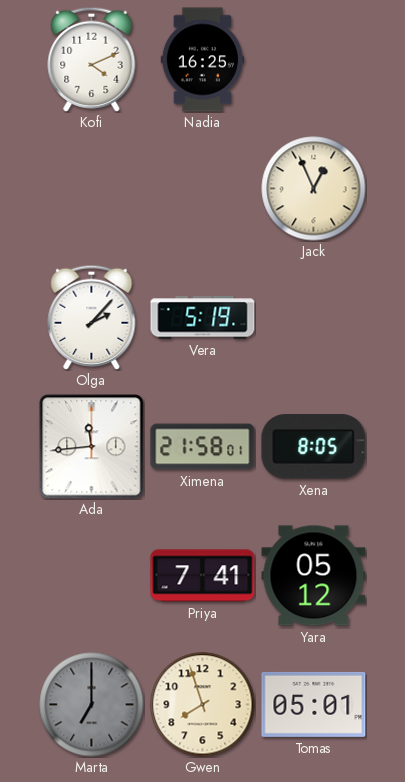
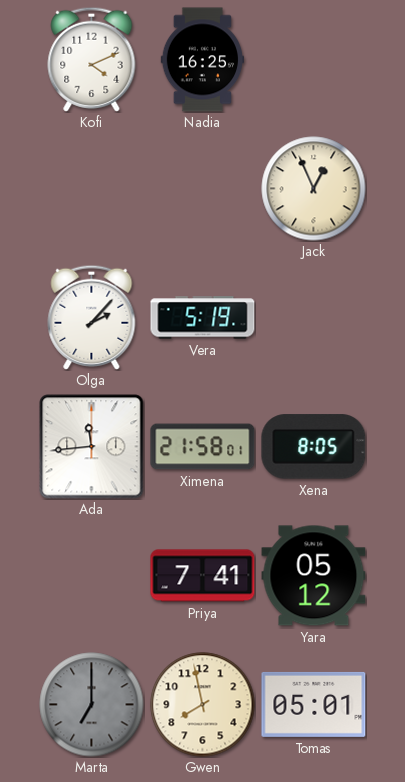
Gwen: 7:57 -> 7:58
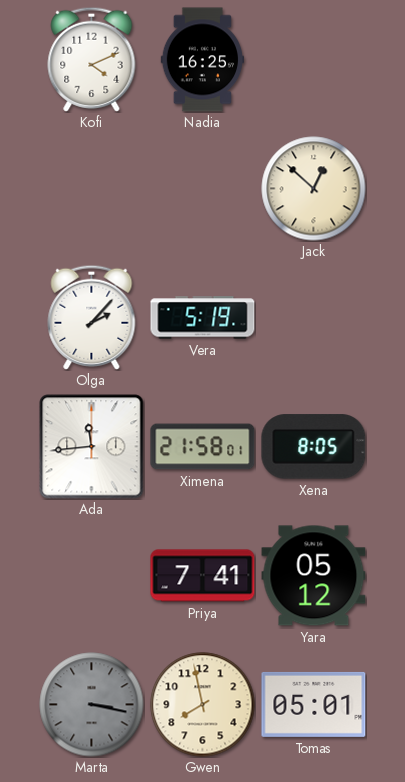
Jack: 12:56 -> 12:52
Marta: 7:00 -> 3:17
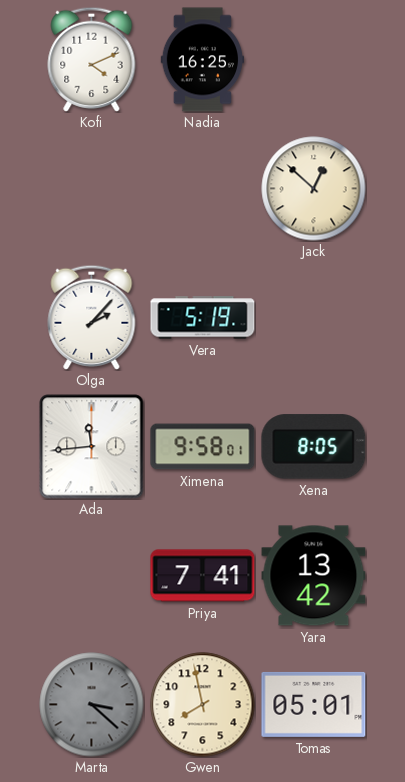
Ximena: 21:58 -> 9:58
Yara: 05:12 -> 13:42
Marta: 3:17 -> 3:22
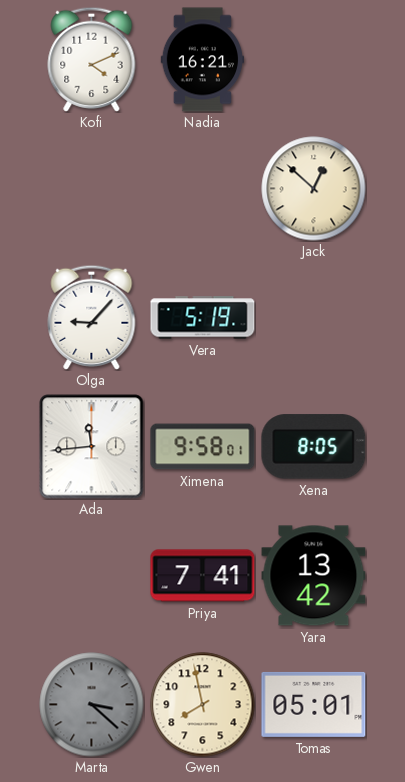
Nadia: 16:25 -> 16:21
Olga: 2:07 -> 9:07
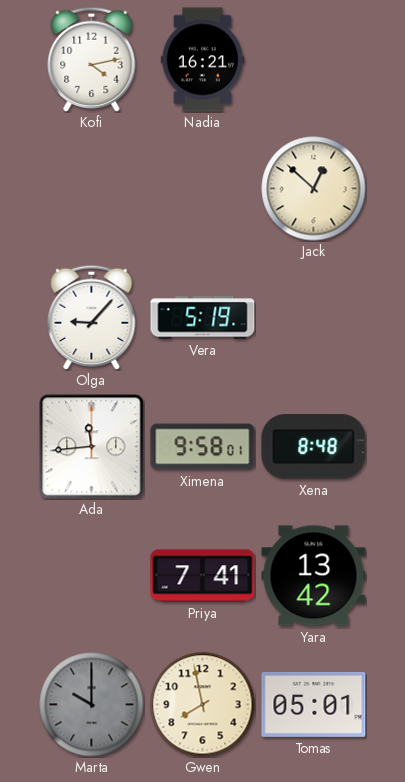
Kofi: 4:11 -> 4:13
Xena: 8:05 -> 8:48
Marta: 3:22 -> 10:00
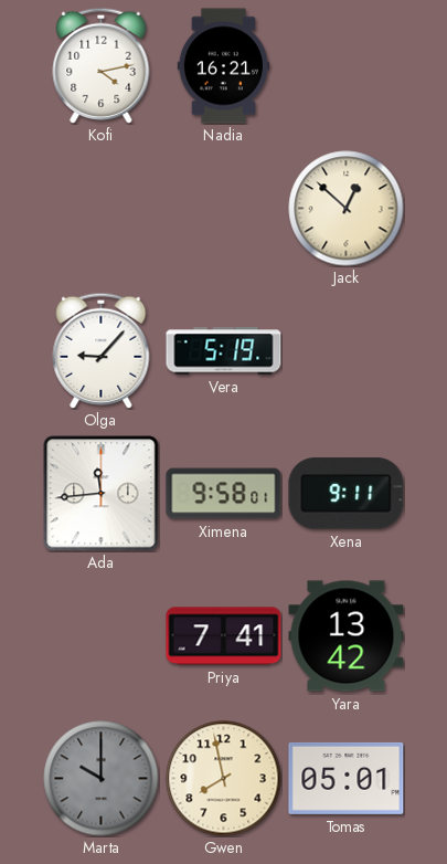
Xena: 8:48 -> 9:11
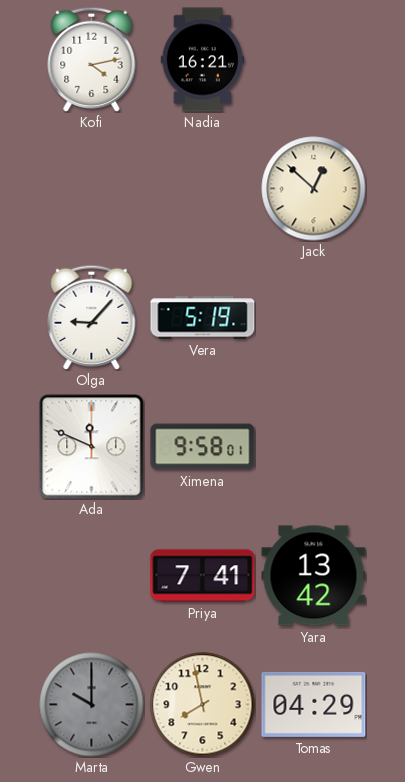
Ada: 11:44 -> 11:49
Xena: 9:11 -> none
Tomas: 05:01 -> 04:29
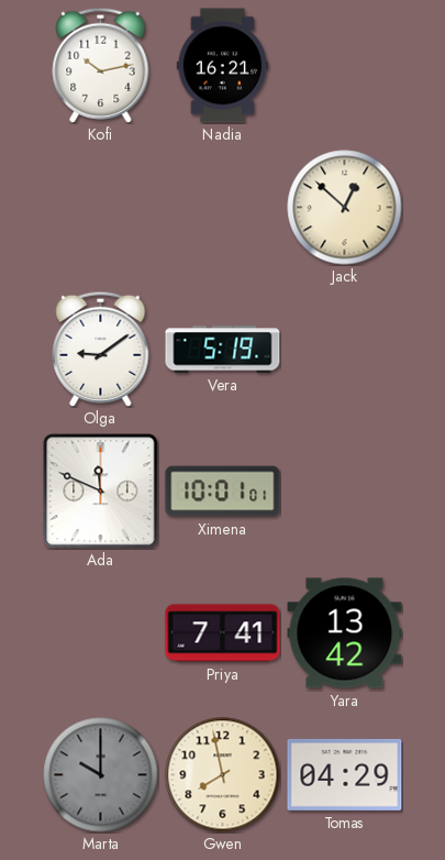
Kofi: 4:13 -> 10:13
Olga: 9:07 -> 9:09
Ximena: 9:58 -> 10:01
